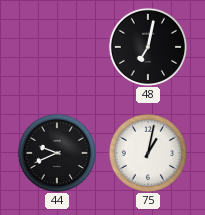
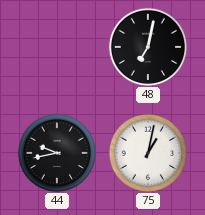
44: 9:41 -> 9:43
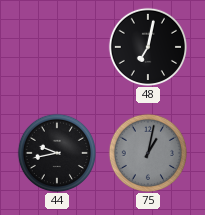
75 dial: white -> grey
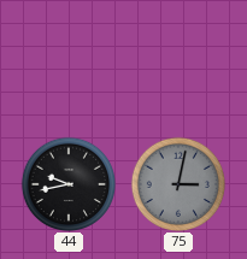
48: 7:02 -> none
75: 1:02 -> 3:02
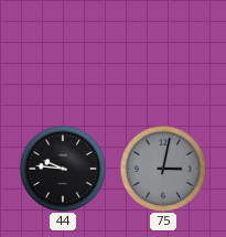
44: 9:43 -> 9:46
